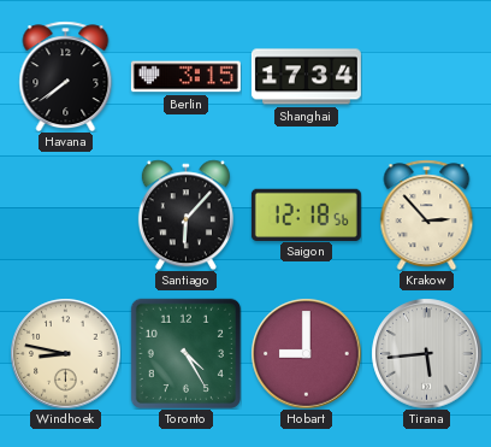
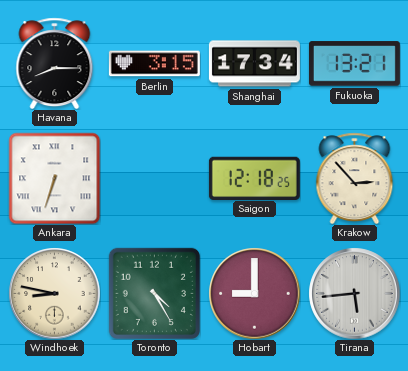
Havana: 7:39 -> 8:15
Fukuoka: none -> 13:21
Ankara: none -> 6:33
Santiago: 6:07 -> none
Saigon: 12:18:56 -> 12:18:25
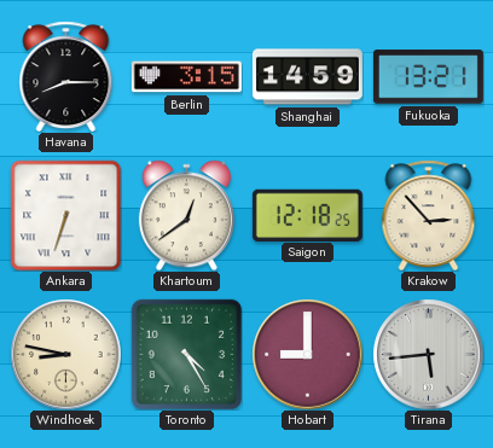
Shanghai: 17:34 -> 14:59
Khartoum: none -> 12:39
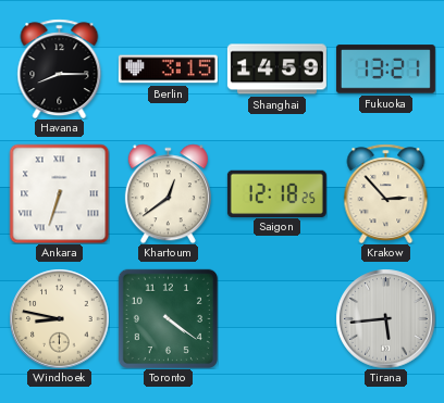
Toronto: 4:25 -> 4:21
Hobart: 9:00 -> none
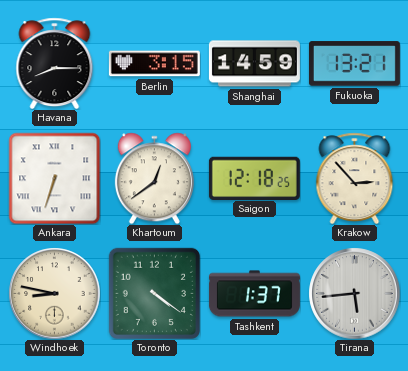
Tashkent: none -> 1:37
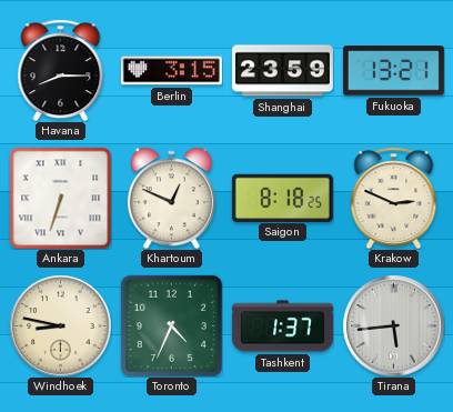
Shanghai: 14:59 -> 23:59
Khartoum: 12:39 -> 12:49
Saigon: 12:18 -> 8:18
Krakow: 2:53 -> 2:49
Toronto: 4:21 -> 4:34
